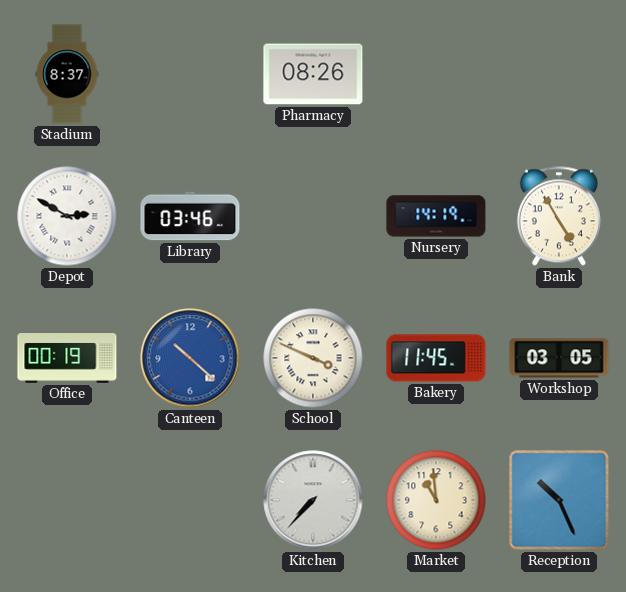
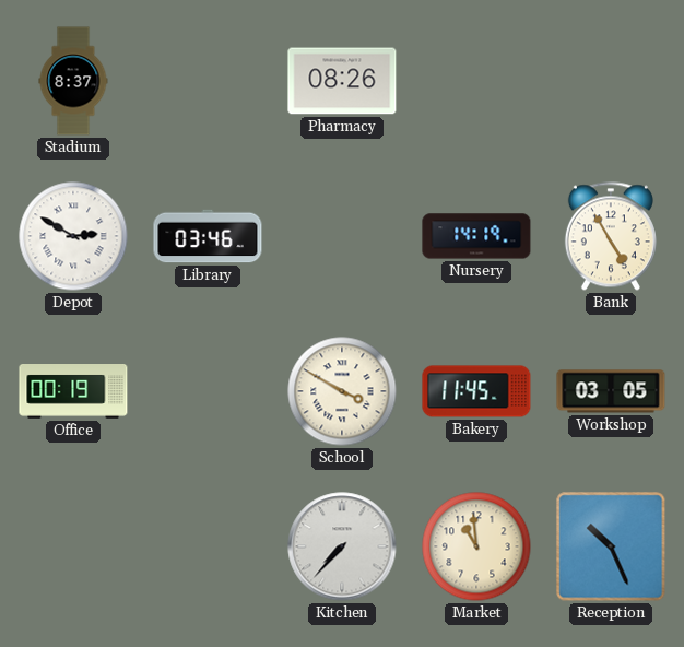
Canteen: 10:22 -> none
School: 3:49 -> 3:50
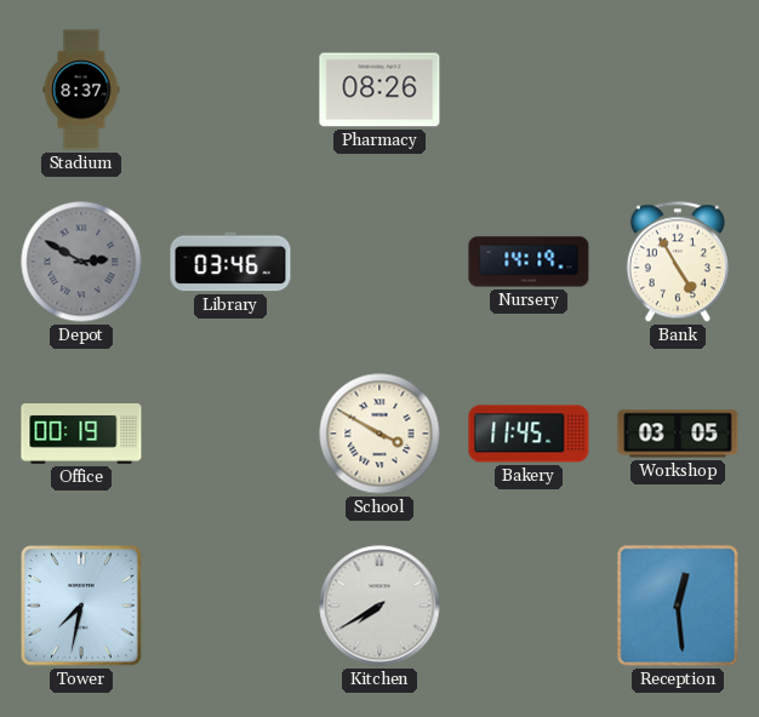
Depot dial: white -> grey
Tower: none -> 7:32
Kitchen: 7:37 -> 7:40
Market: 10:59 -> none
Reception: 10:26 -> 12:29
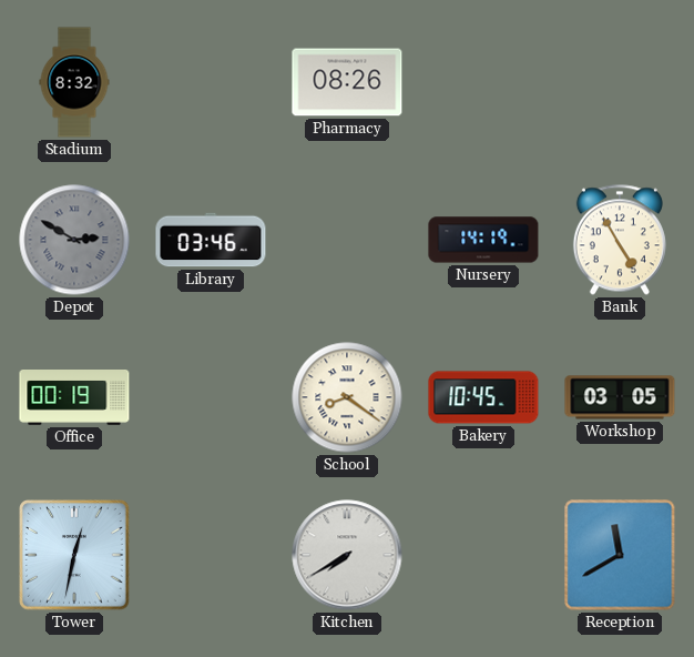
Stadium: 8:37 -> 8:32
School: 3:50 -> 8:21
Bakery: 11:45 -> 10:45
Tower: 7:32 -> 12:32
Reception: 12:29 -> 11:40
